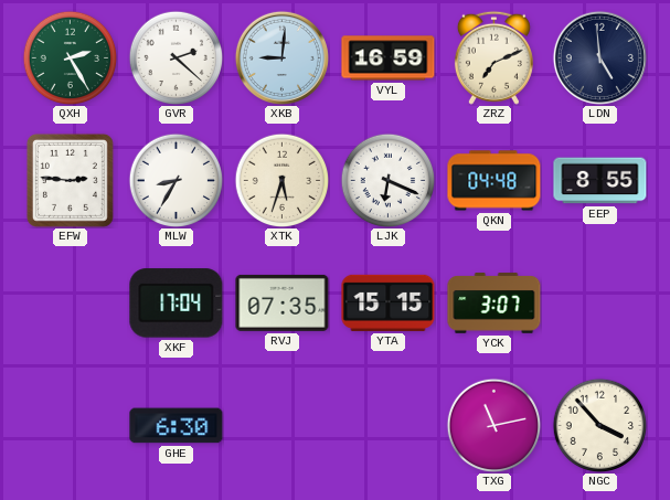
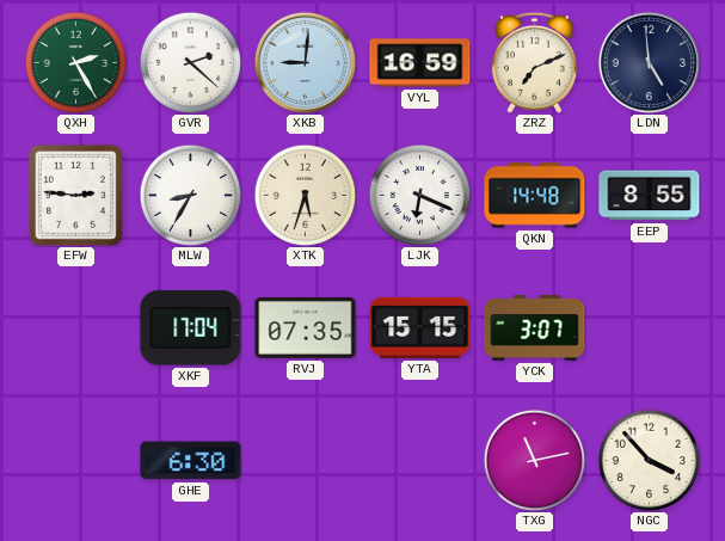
QKN: 04:48 -> 14:48
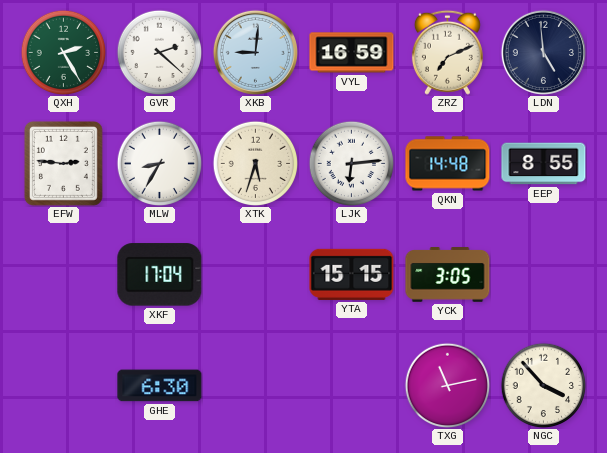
LJK: 6:19 -> 6:14
RVJ: 07:35 -> none
YCK: 3:07 -> 3:05
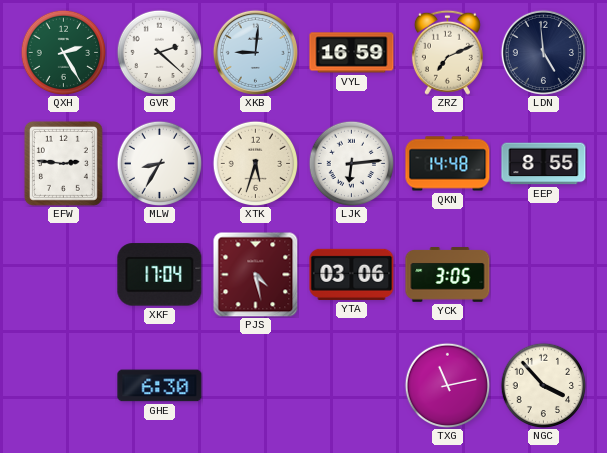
PJS: none -> 4:28
YTA: 15:15 -> 03:06
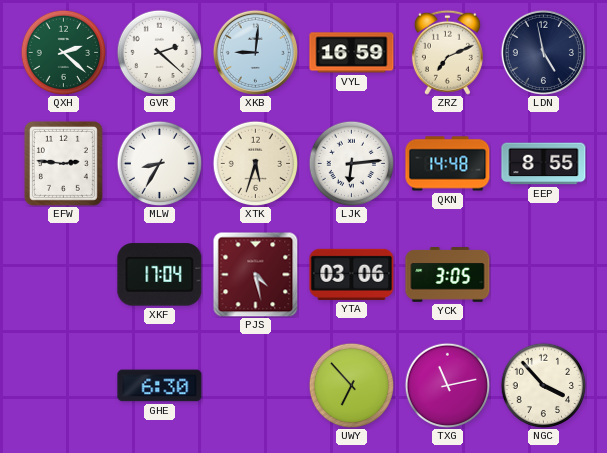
QXH: 2:25 -> 2:22
LDN: 4:59 -> 4:58
UWY: none -> 6:53
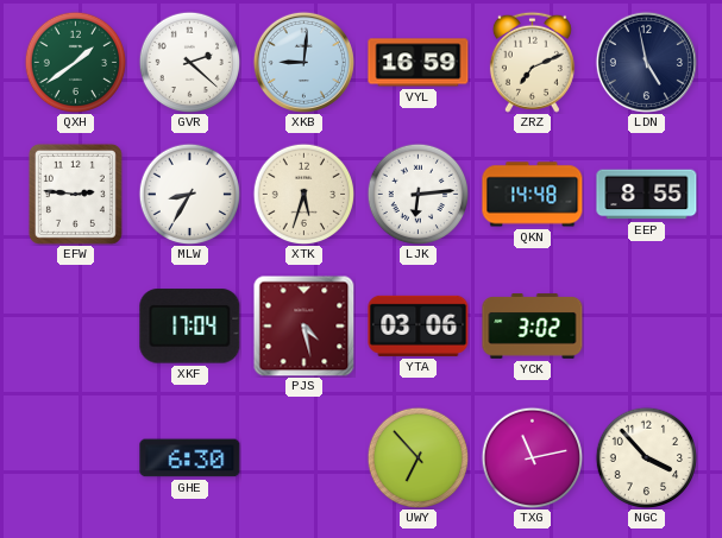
QXH: 2:22 -> 1:39
YCK: 3:05 -> 3:02
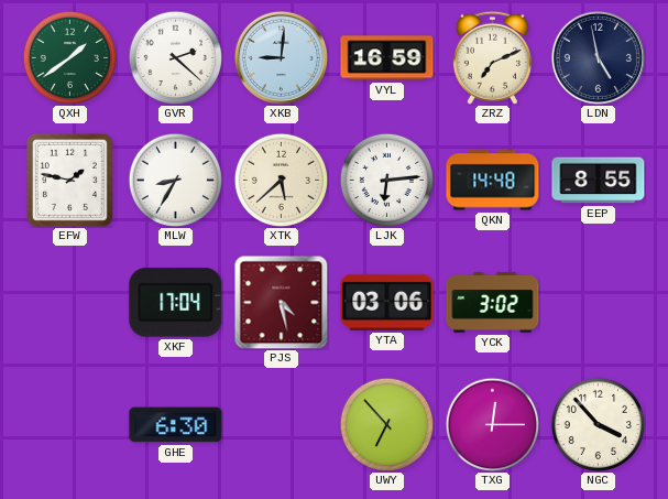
EFW: 2:46 -> 1:47
XTK: 5:33 -> 5:38
TXG: 11:13 -> 12:15
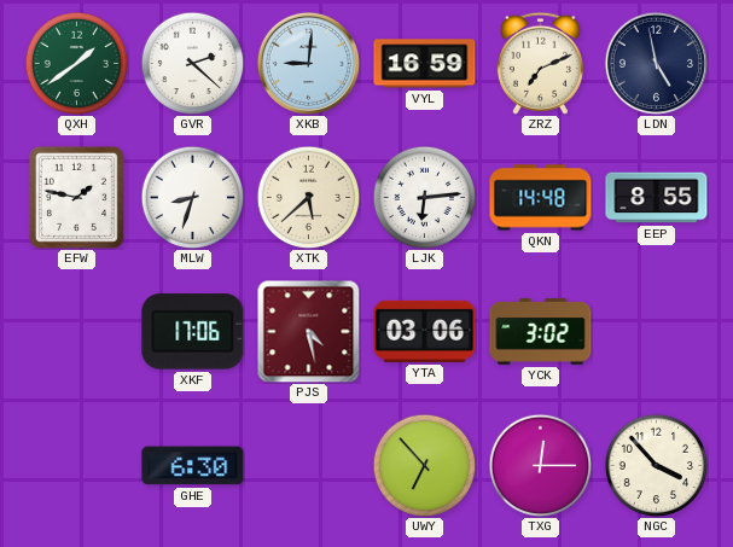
MLW: 8:35 -> 8:33
XKF: 17:04 -> 17:06
